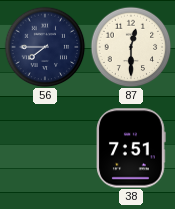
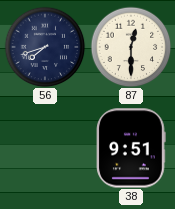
56: 7:45 -> 7:42
38: 7:51 -> 9:51
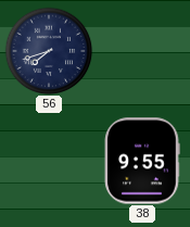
87: 12:30 -> none
38: 9:51 -> 9:55
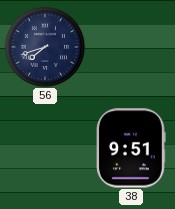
38: 9:55 -> 9:51
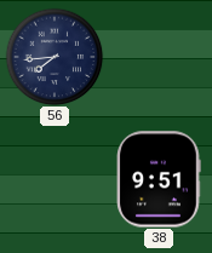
56: 7:42 -> 7:44
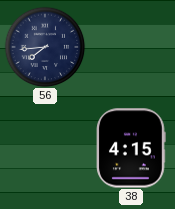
38: 9:51 -> 4:15
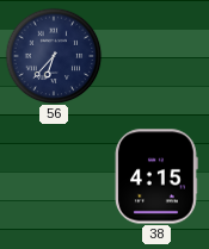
56: 7:44 -> 6:37
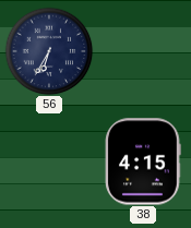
56: 6:37 -> 6:35
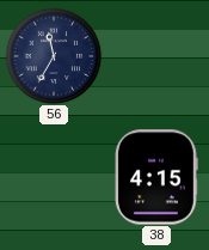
56: 6:35 -> 11:35
